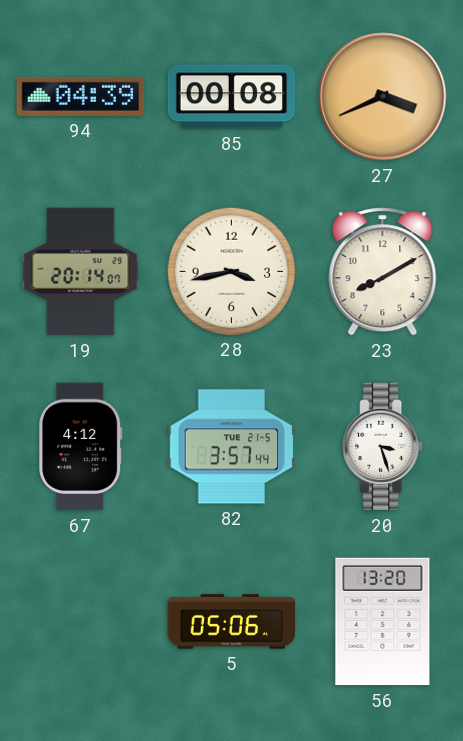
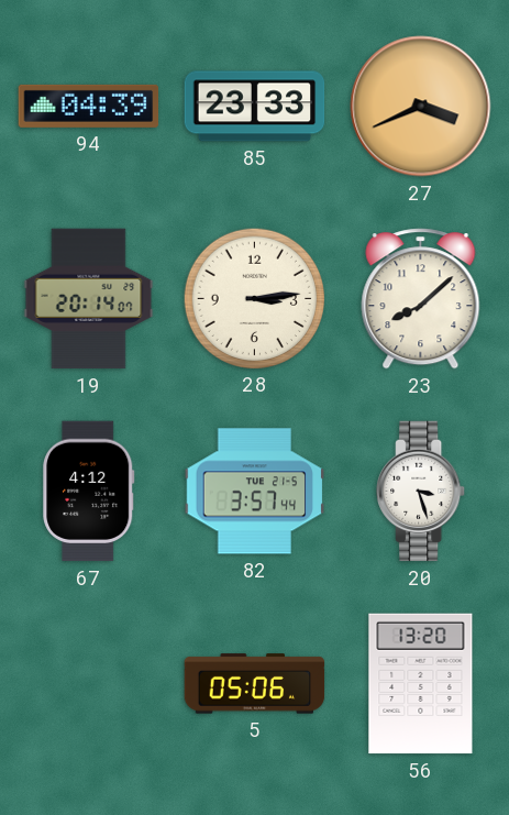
85: 00:08 -> 23:33
28: 3:43 -> 3:14
23: 8:10 -> 8:08
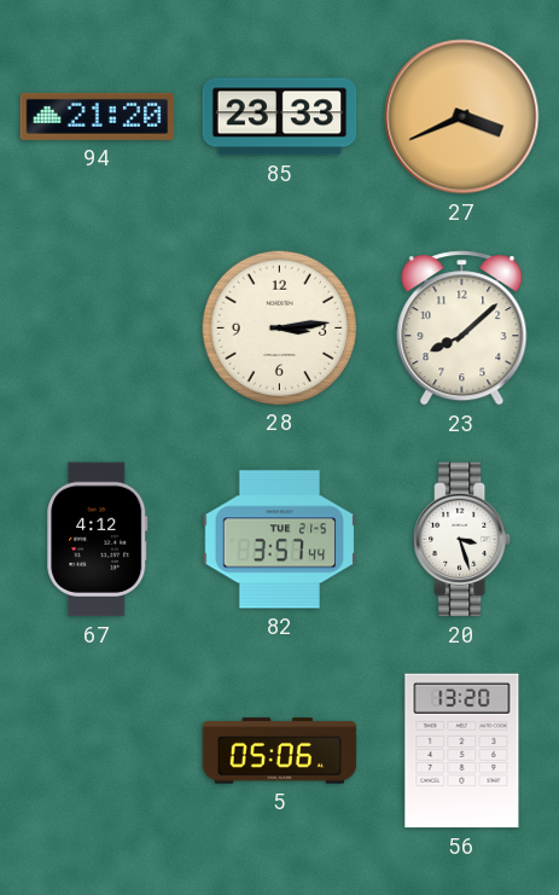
94: 04:39 -> 21:20
19: 20:14 -> none
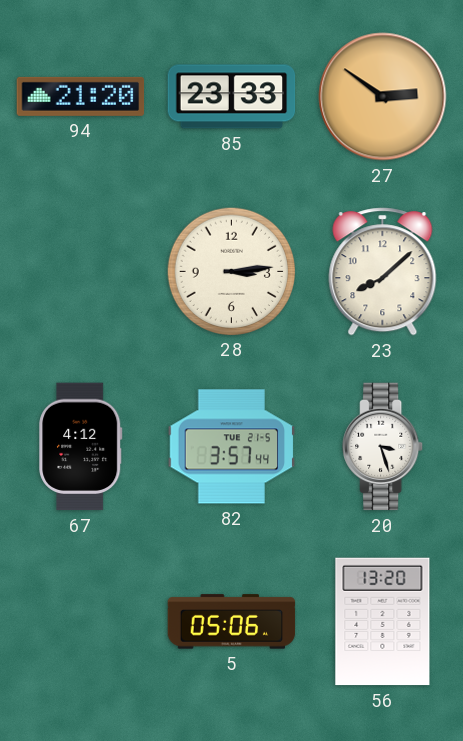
27: 3:41 -> 2:51
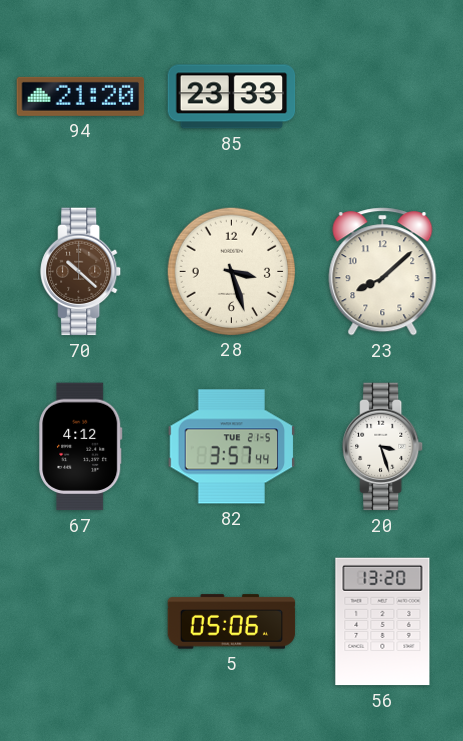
27: 2:51 -> none
70: none -> 10:22
28: 3:14 -> 3:27
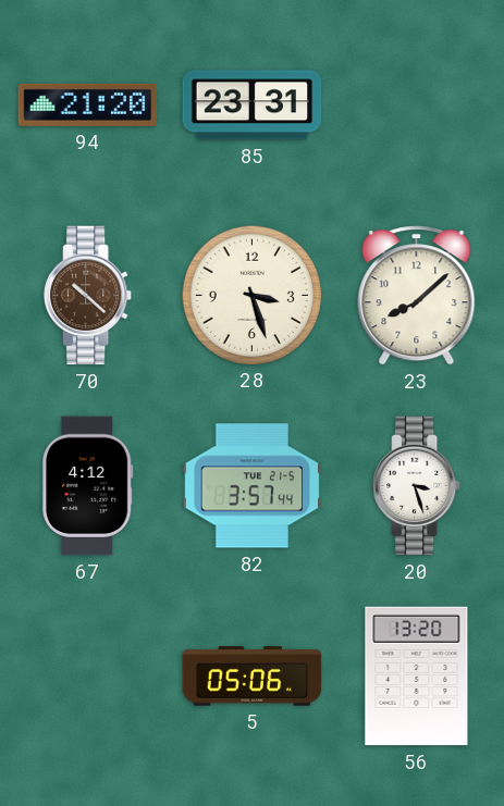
85: 23:33 -> 23:31
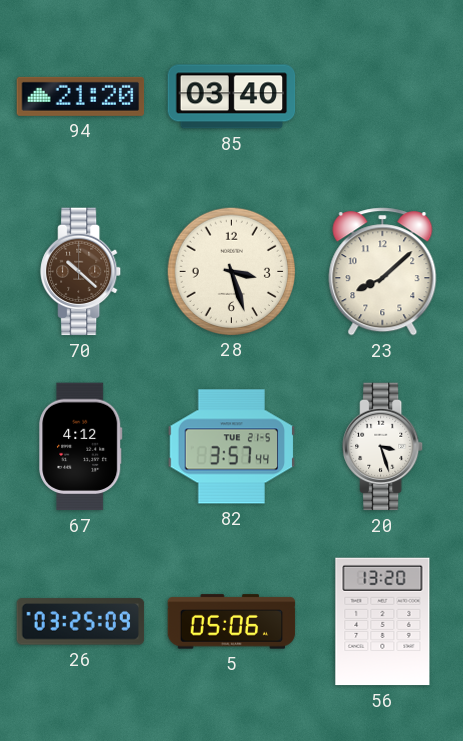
85: 23:31 -> 03:40
26: none -> 03:25
